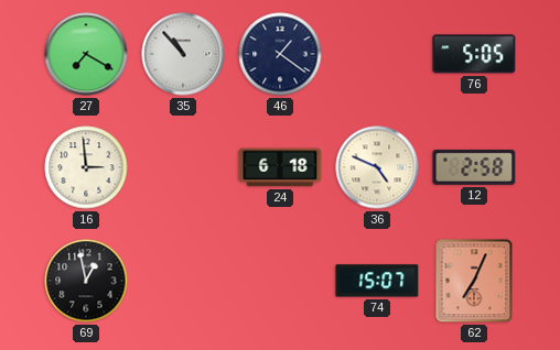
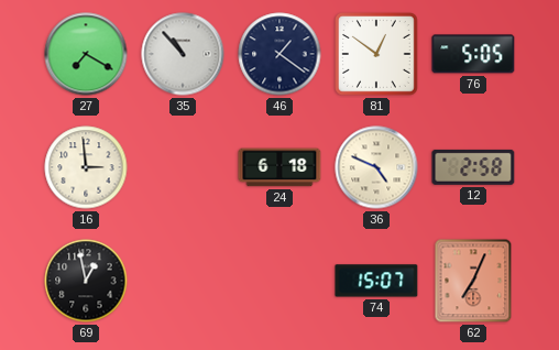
81: none -> 12:51
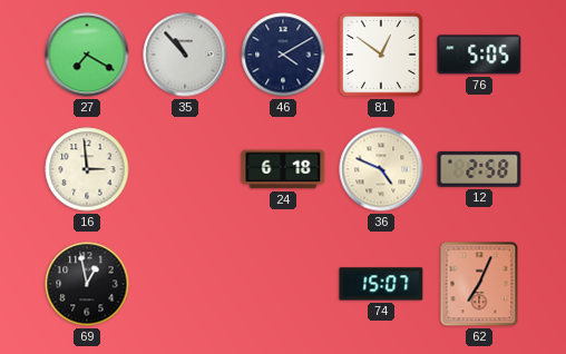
46: 1:21 -> 4:10
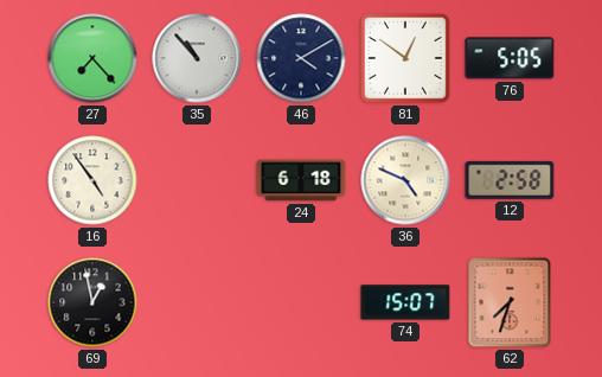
27: 7:20 -> 7:23
16: 2:59 -> 4:54
62: 7:04 -> 7:33
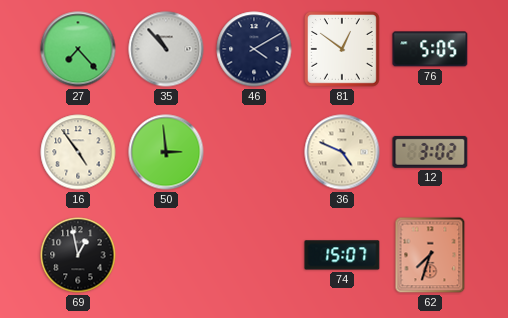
50: none -> 2:59
24: 6:18 -> none
12: 2:58 -> 3:02
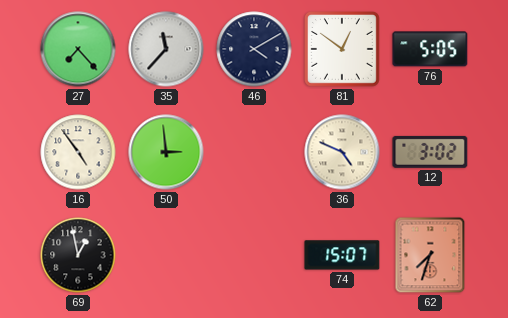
35: 10:53 -> 11:37
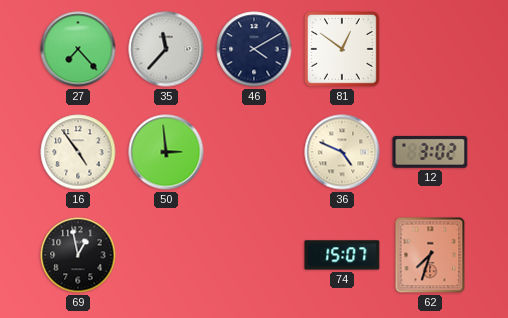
76: 5:05 -> none
